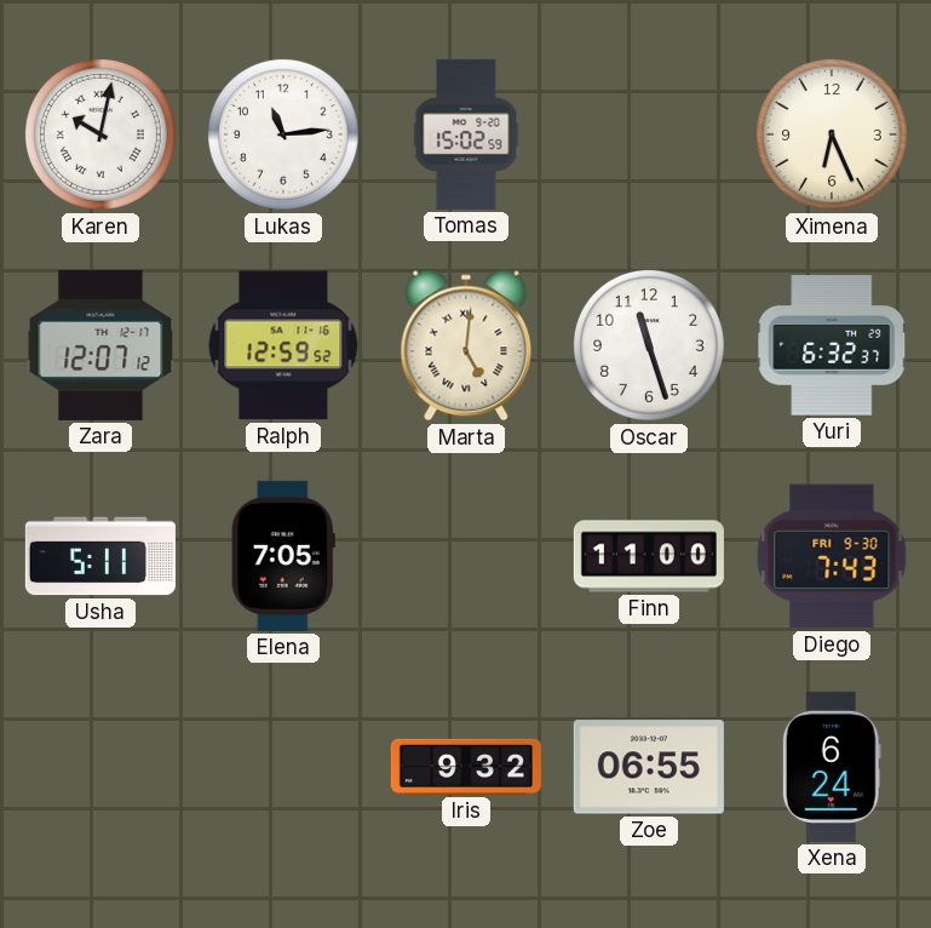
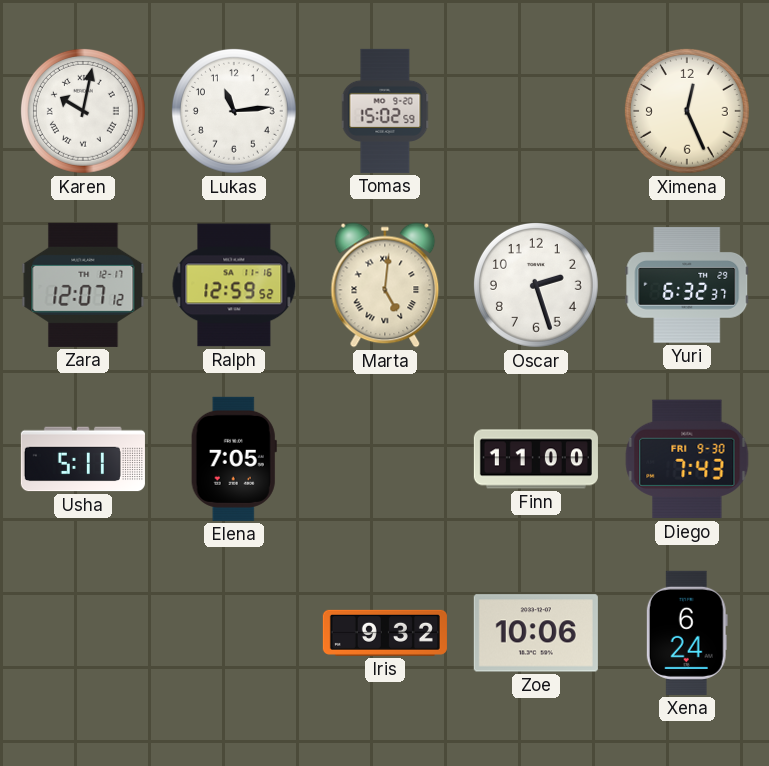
Ximena: 6:26 -> 12:26
Oscar: 11:27 -> 2:27
Zoe: 06:55 -> 10:06
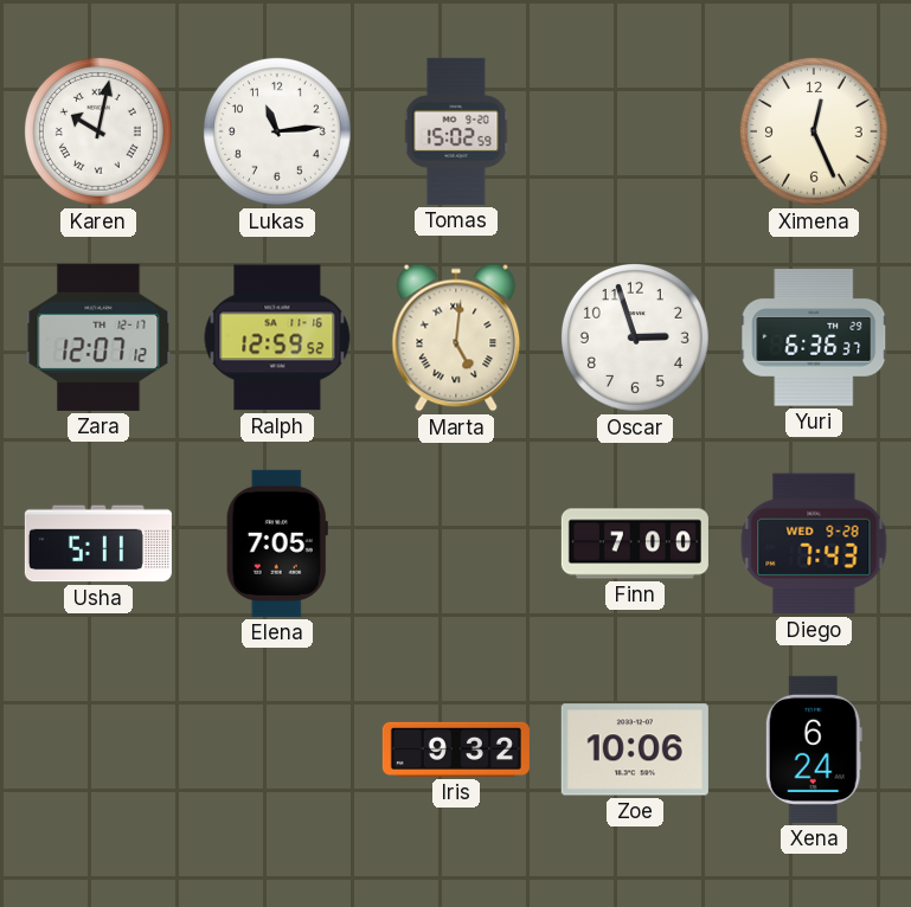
Oscar: 2:27 -> 2:57
Yuri: 6:32 -> 6:36
Finn: 11:00 -> 7:00
Diego date: FRI 9-30 -> WED 9-28
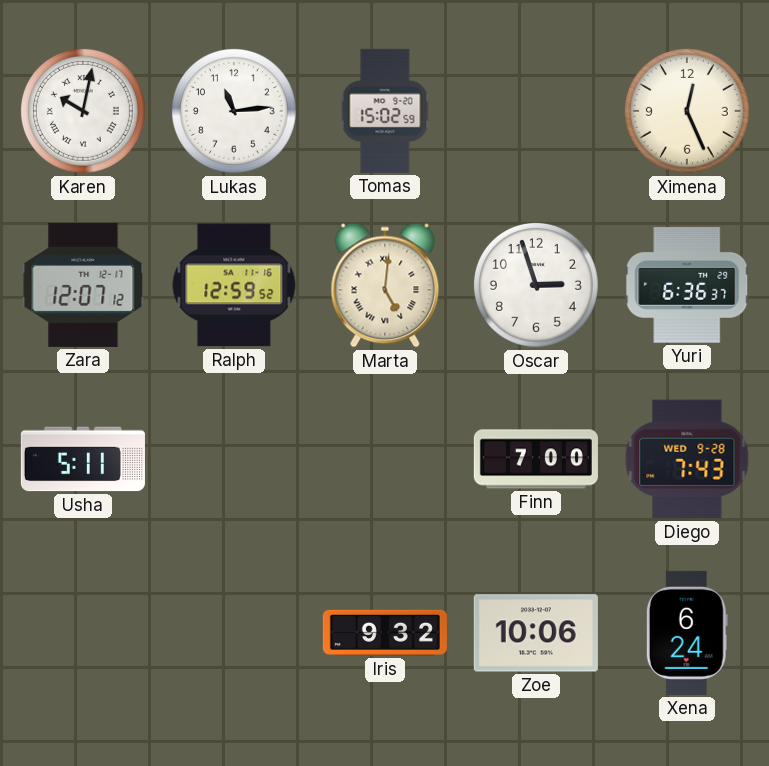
Elena: 7:05 -> none
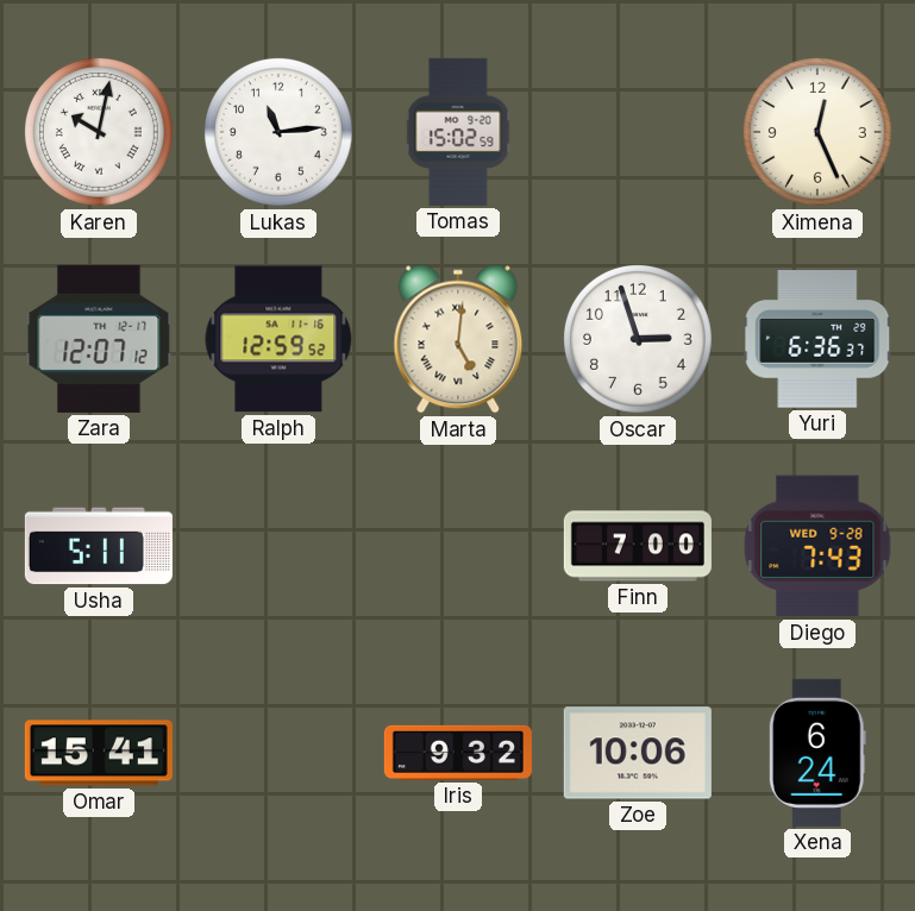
Omar: none -> 15:41
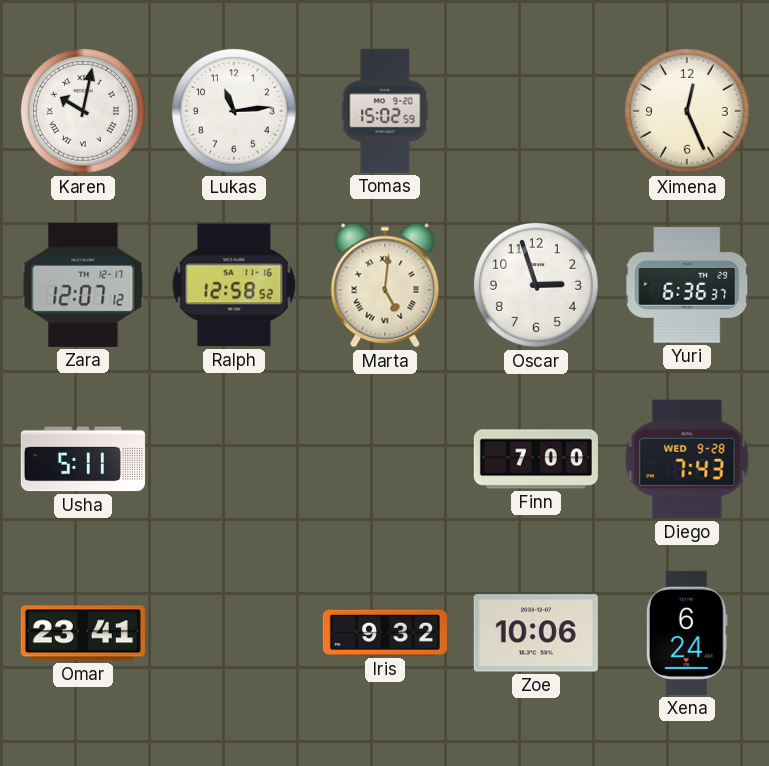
Ralph: 12:59 -> 12:58
Omar: 15:41 -> 23:41
